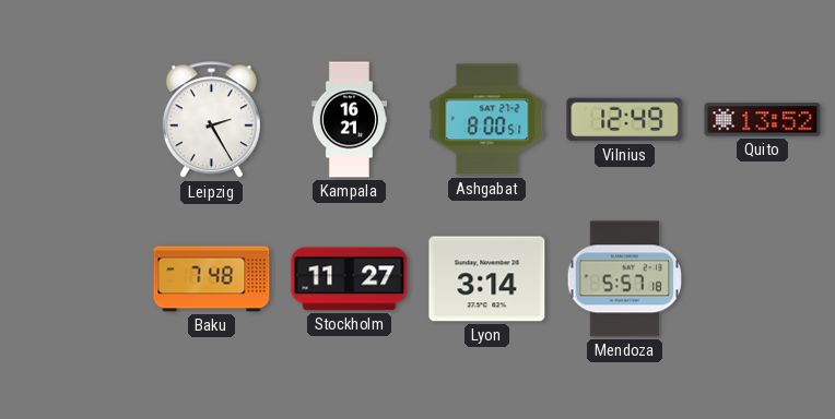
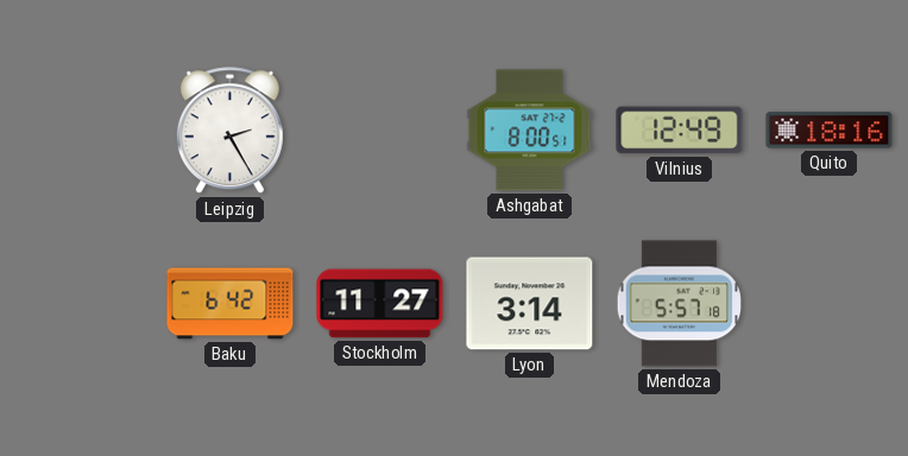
Kampala: 16:21 -> none
Quito: 13:52 -> 18:16
Baku: 7:48 -> 6:42
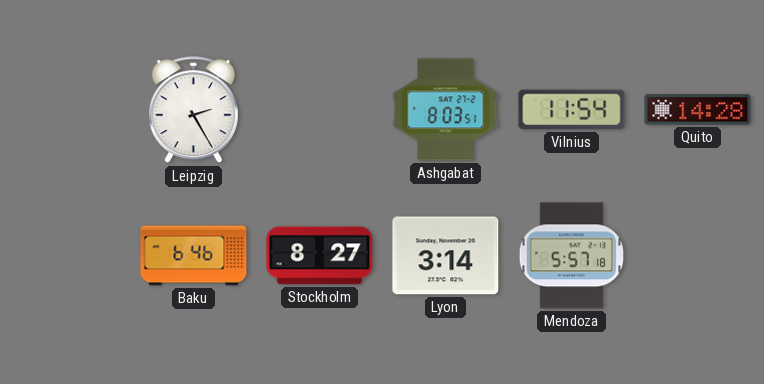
Ashgabat: 8:00 -> 8:03
Vilnius: 12:49 -> 11:54
Quito: 18:16 -> 14:28
Baku: 6:42 -> 6:46
Stockholm: 11:27 -> 8:27
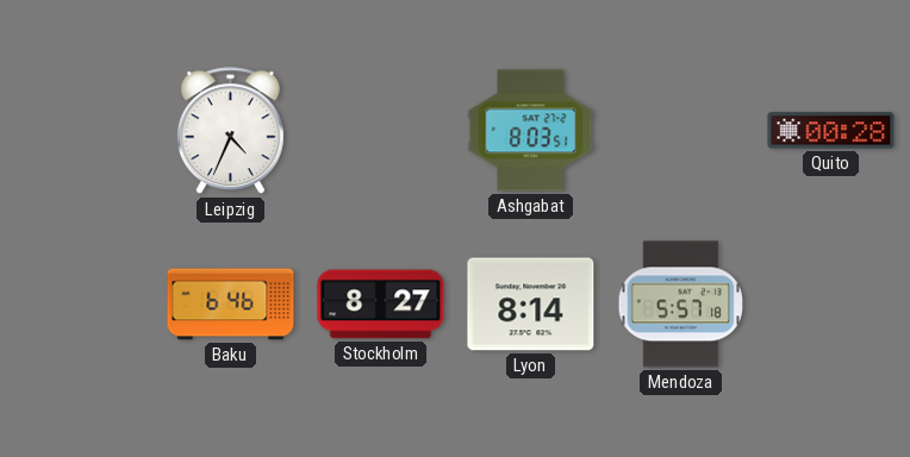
Leipzig: 2:25 -> 4:34
Vilnius: 11:54 -> none
Quito: 14:28 -> 00:28
Lyon: 3:14 -> 8:14
